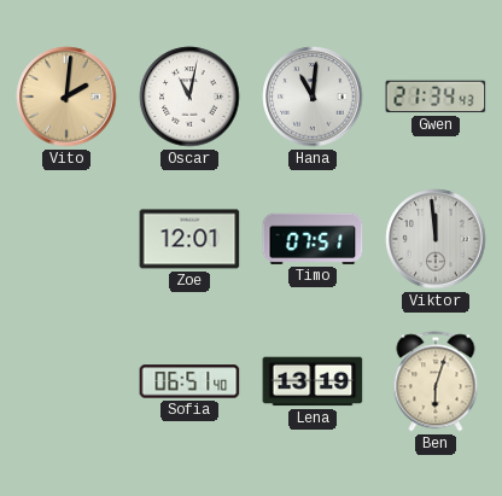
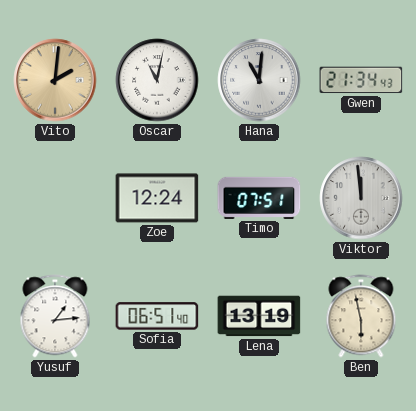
Zoe: 12:01 -> 12:24
Yusuf: none -> 1:14
Ben: 6:03 -> 5:58
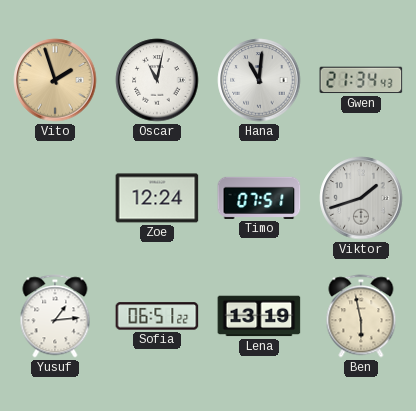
Vito: 2:01 -> 1:57
Viktor: 11:59 -> 1:42
Sofia: 06:51:40 -> 06:51:22
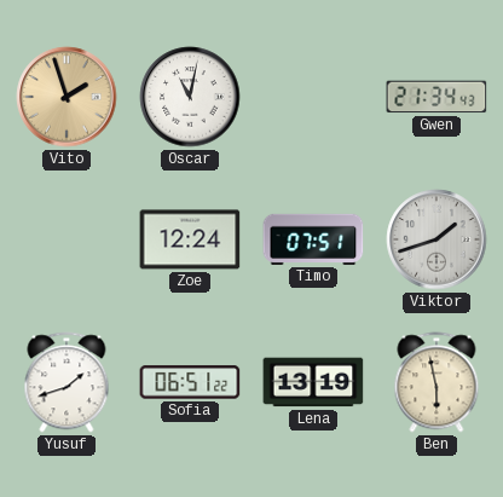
Hana: 11:01 -> none
Yusuf: 1:14 -> 1:42
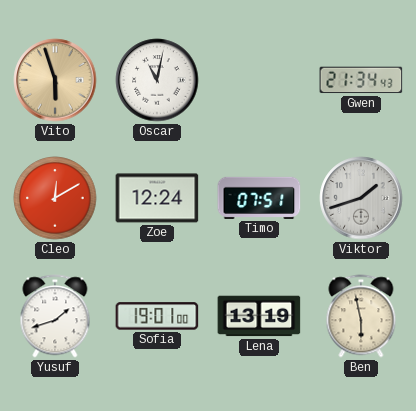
Vito: 1:57 -> 5:57
Cleo: none -> 12:10
Sofia: 06:51 -> 19:01
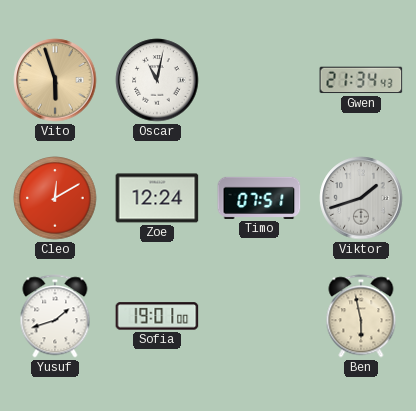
Lena: 13:19 -> none
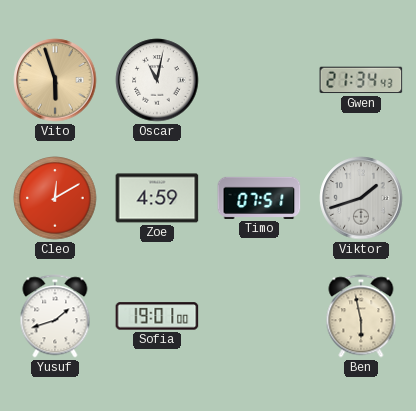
Zoe: 12:24 -> 4:59
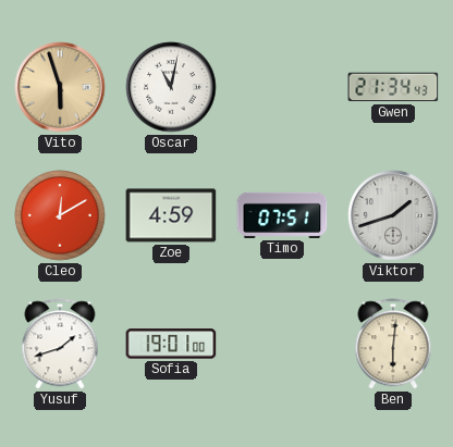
Ben: 5:58 -> 6:01
